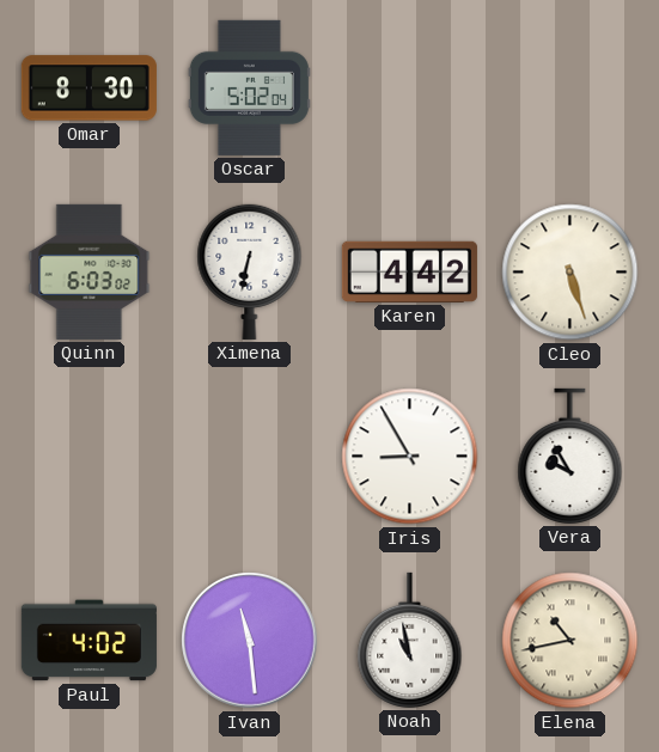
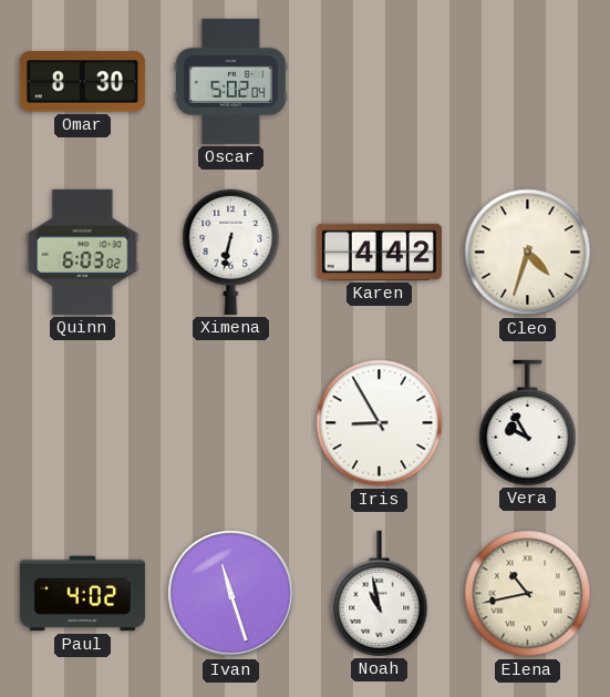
Cleo: 5:27 -> 4:33
Ivan: 11:29 -> 11:27
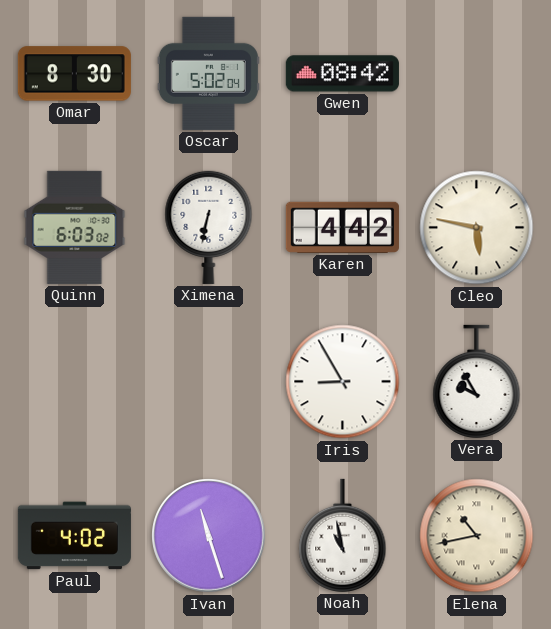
Gwen: none -> 08:42
Cleo: 4:33 -> 5:47
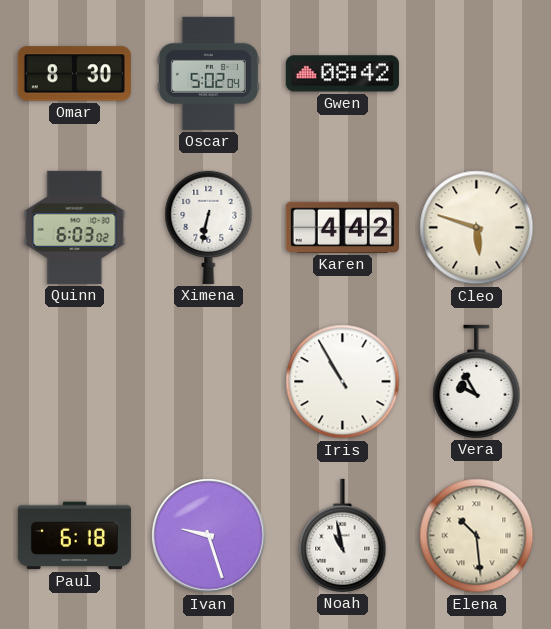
Cleo: 5:47 -> 5:48
Iris: 8:55 -> 10:55
Paul: 4:02 -> 6:18
Ivan: 11:27 -> 9:27
Elena: 10:43 -> 10:29
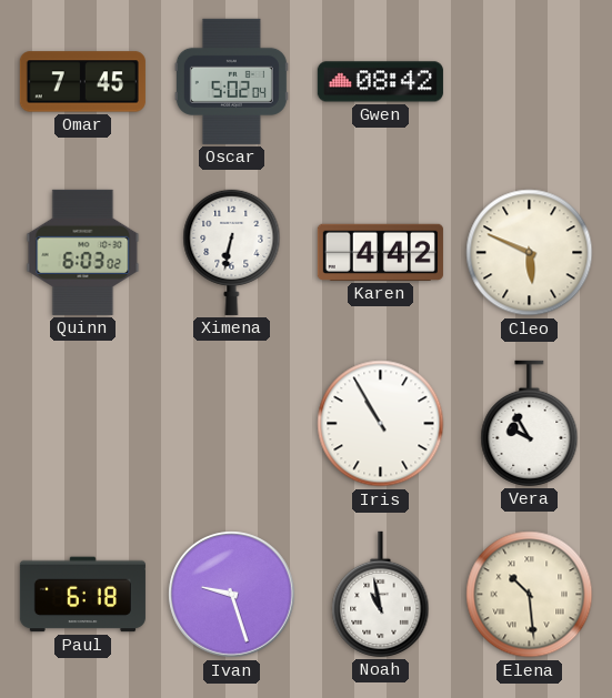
Omar: 8:30 -> 7:45
Cleo: 5:48 -> 5:49
